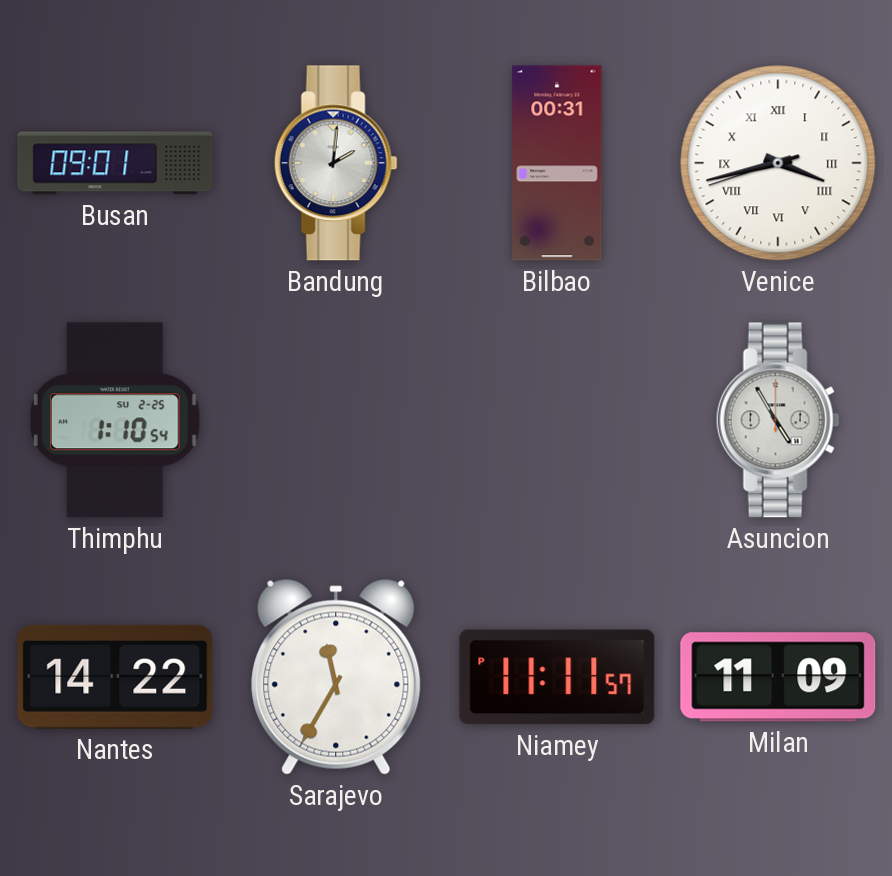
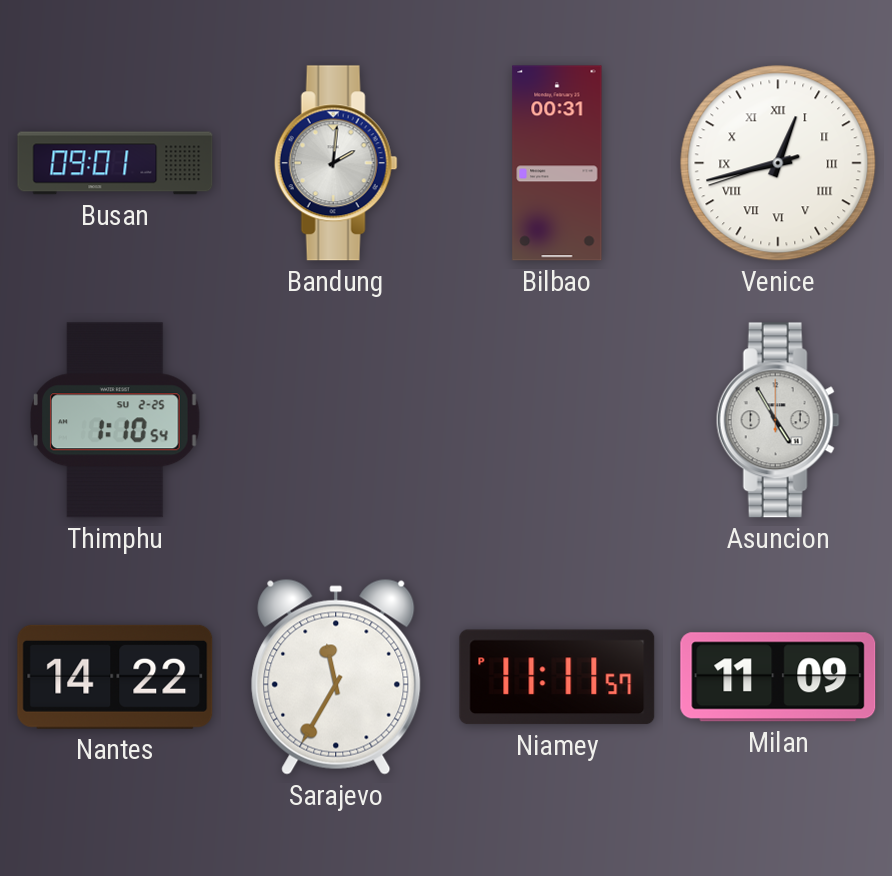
Venice: 3:42 -> 12:42
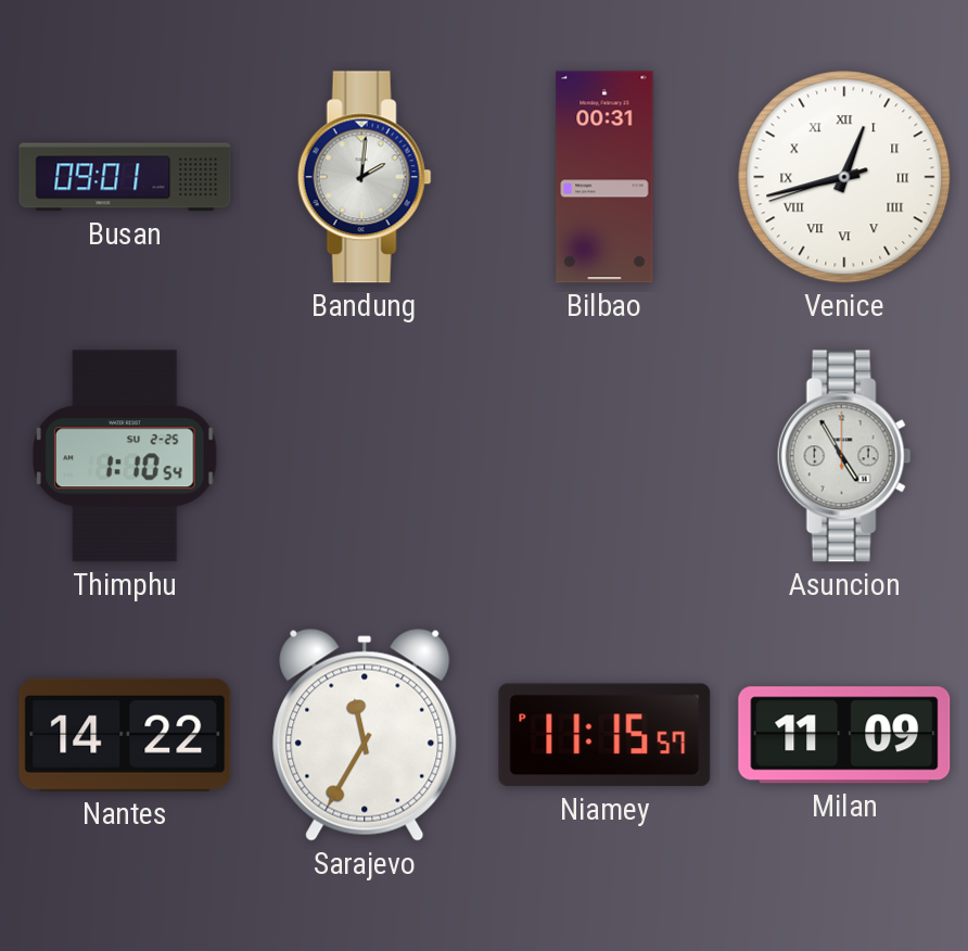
Niamey: 11:11 -> 11:15
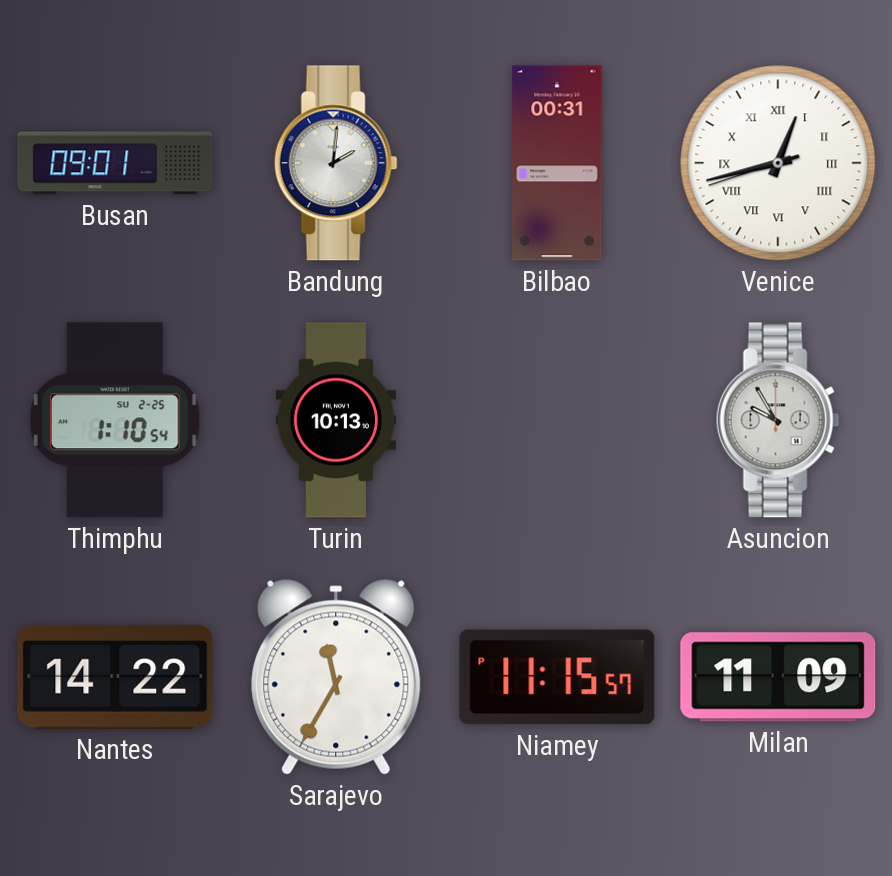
Turin: none -> 10:13
Asuncion: 4:55 -> 9:55
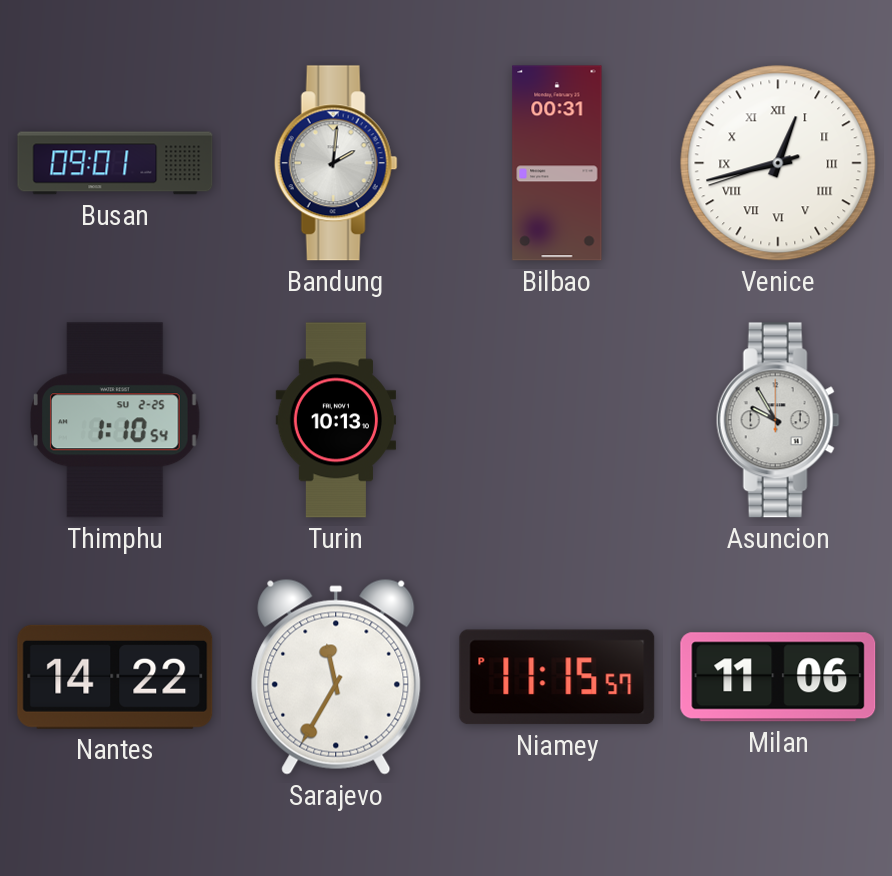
Milan: 11:09 -> 11:06
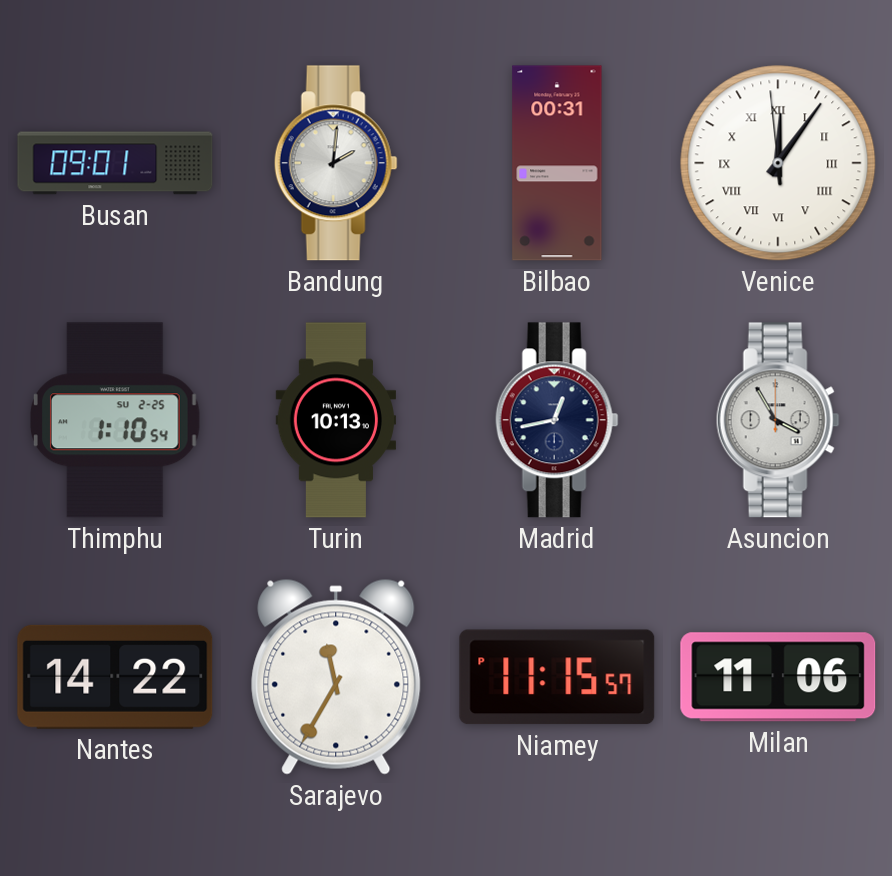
Venice: 12:42 -> 12:05
Madrid: none -> 12:43
Asuncion: 9:55 -> 3:55
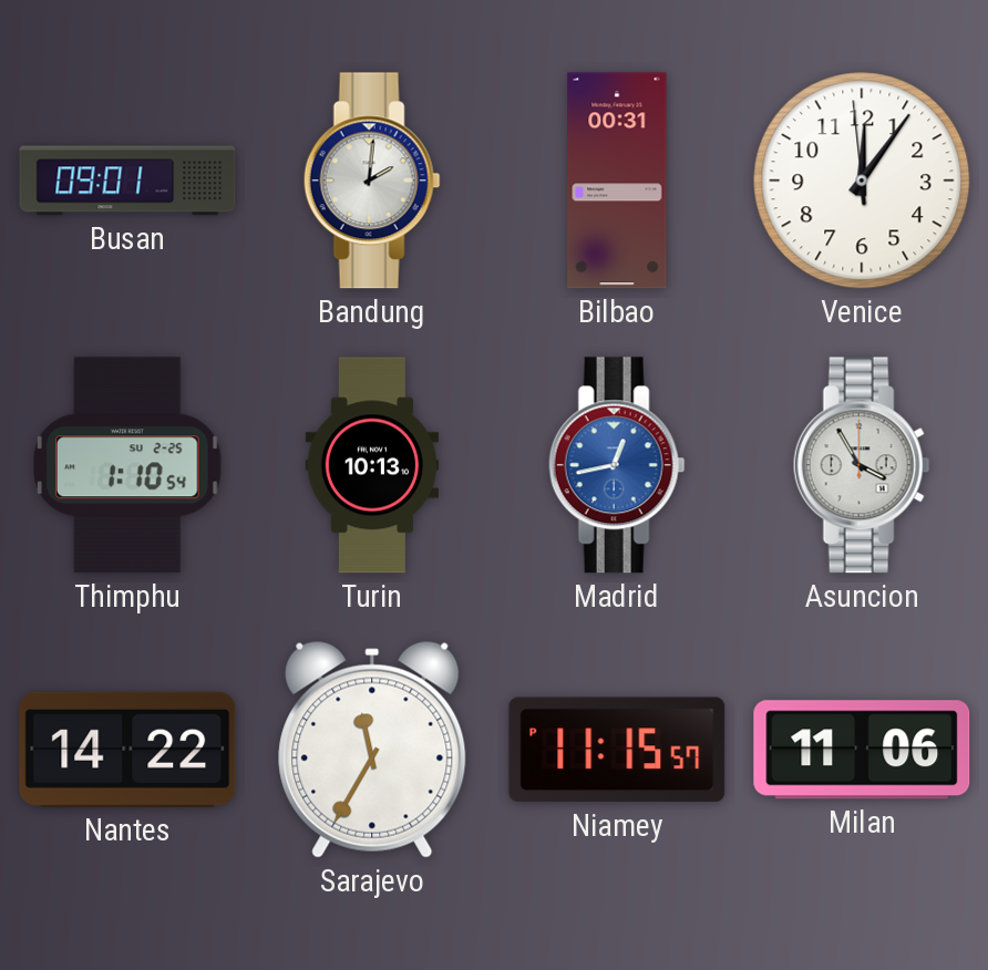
Venice numerals: Roman -> Arabic
Madrid dial: navy -> blue
